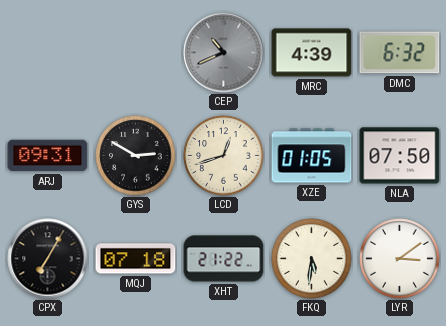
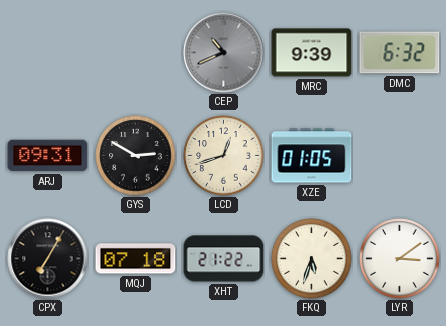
MRC: 4:39 -> 9:39
NLA: 07:50 -> none
FKQ: 5:31 -> 5:33
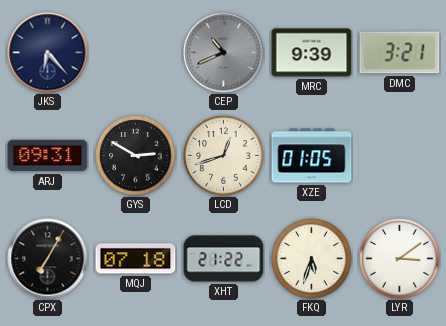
JKS: none -> 6:23
DMC: 6:32 -> 3:21
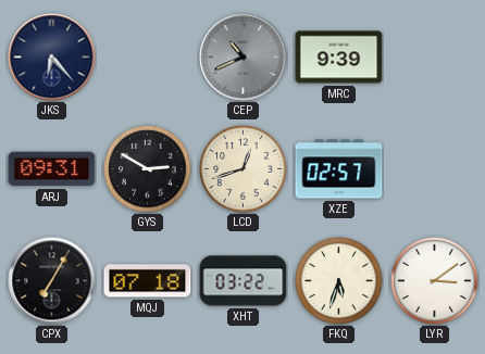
DMC: 3:21 -> none
XZE: 01:05 -> 02:57
XHT: 21:22 -> 03:22
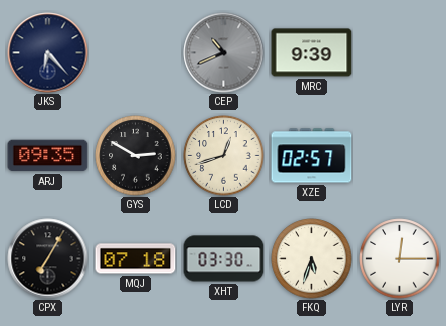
ARJ: 09:31 -> 09:35
XHT: 03:22 -> 03:30
LYR: 3:09 -> 12:15
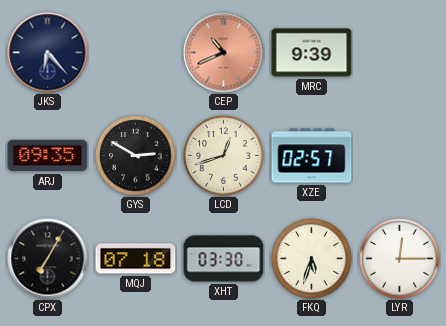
CEP dial: grey -> salmon
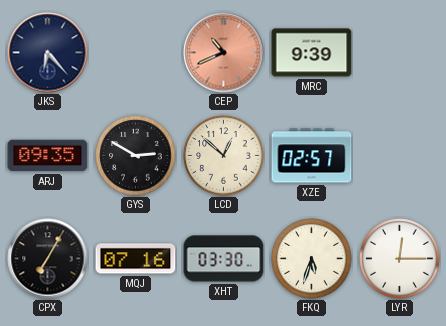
LCD: 12:42 -> 12:52
MQJ: 07:18 -> 07:16
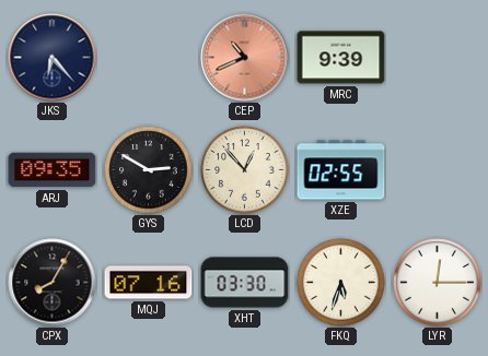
LCD: 12:52 -> 12:53
XZE: 02:57 -> 02:55
CPX: 7:05 -> 8:05
